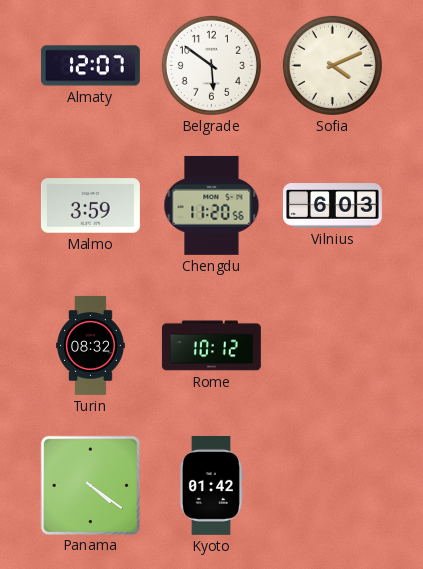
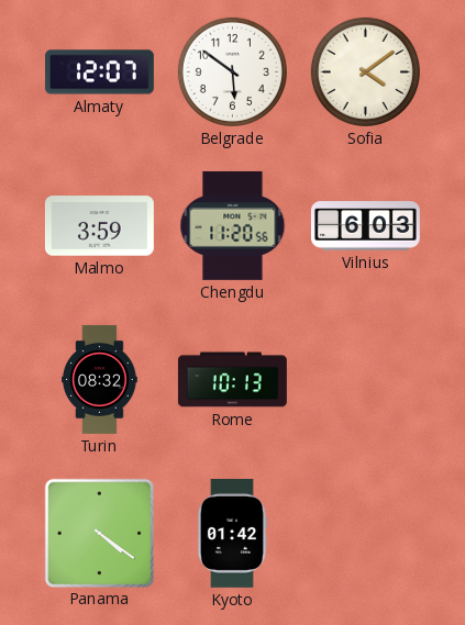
Sofia: 4:11 -> 4:09
Rome: 10:12 -> 10:13
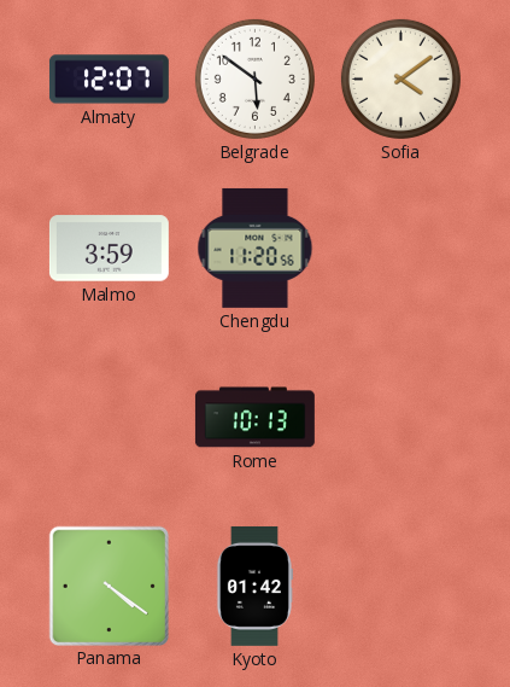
Vilnius: 6:03 -> none
Turin: 08:32 -> none
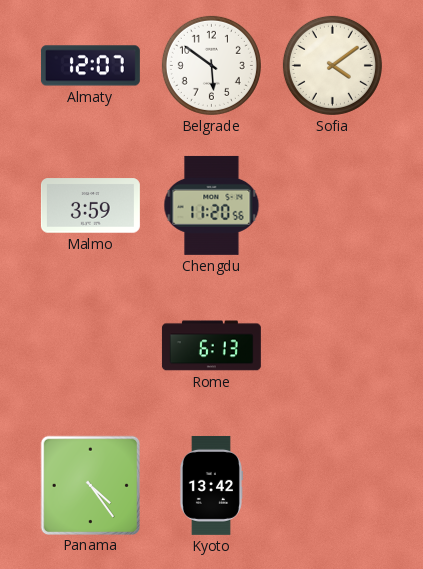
Rome: 10:13 -> 6:13
Panama: 4:21 -> 4:24
Kyoto: 01:42 -> 13:42
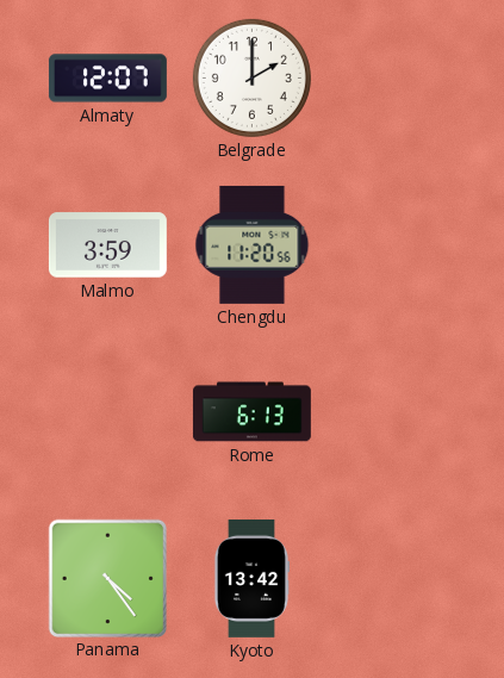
Belgrade: 5:51 -> 2:00
Sofia: 4:09 -> none
